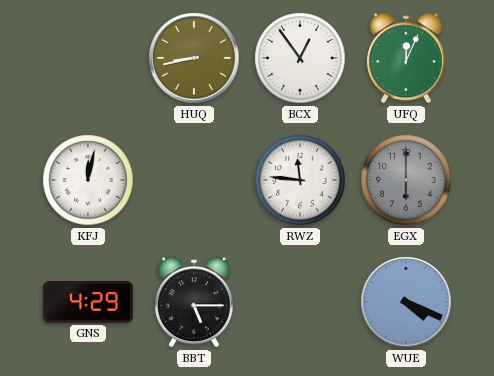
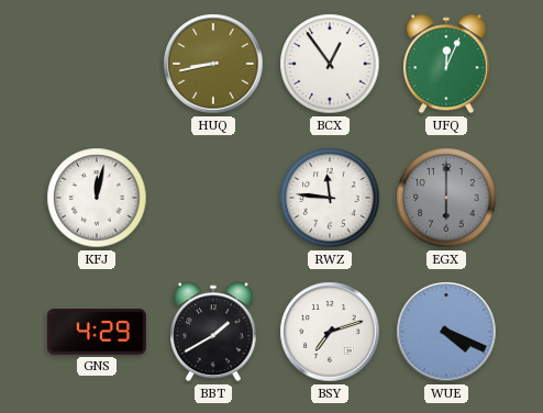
BBT: 5:15 -> 1:40
BSY: none -> 7:12
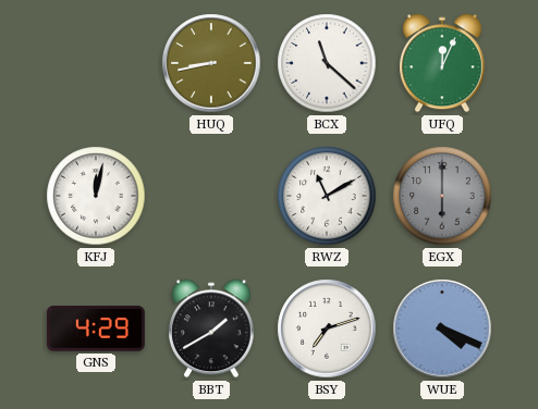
BCX: 12:54 -> 11:22
RWZ: 11:46 -> 11:10
